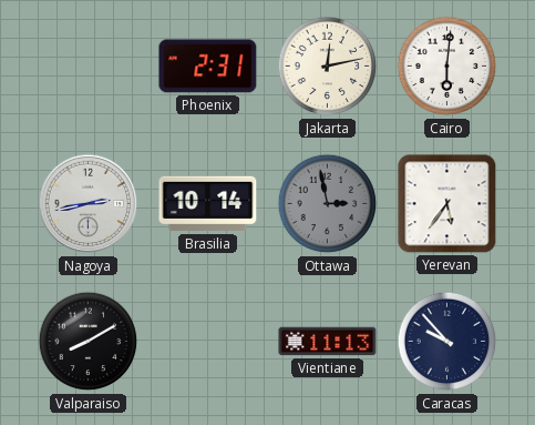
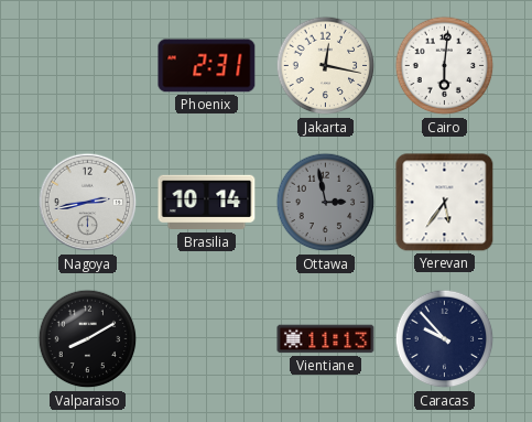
Jakarta: 12:13 -> 12:17
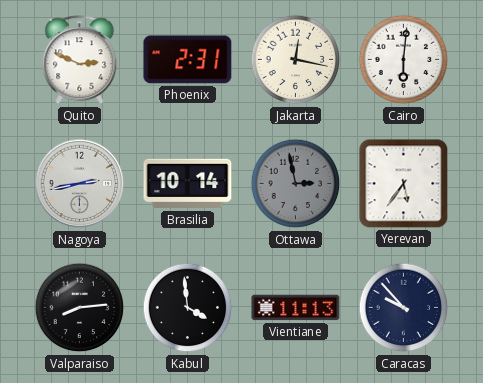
Quito: none -> 2:49
Valparaiso: 8:10 -> 8:14
Kabul: none -> 3:59
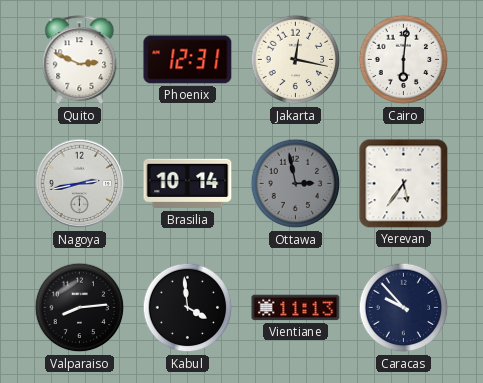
Phoenix: 2:31 -> 12:31
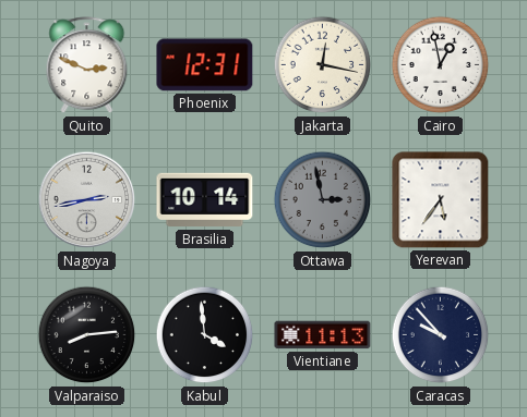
Cairo: 6:01 -> 12:58
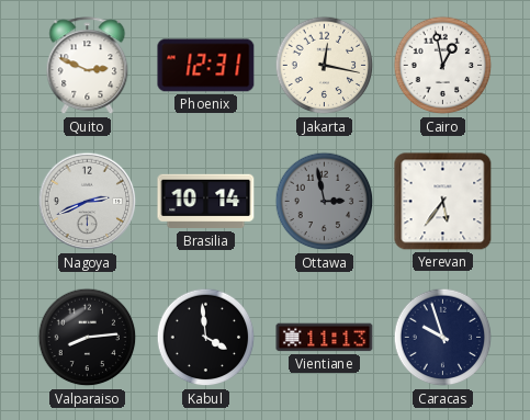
Nagoya: 2:43 -> 2:41
Caracas: 9:53 -> 9:57
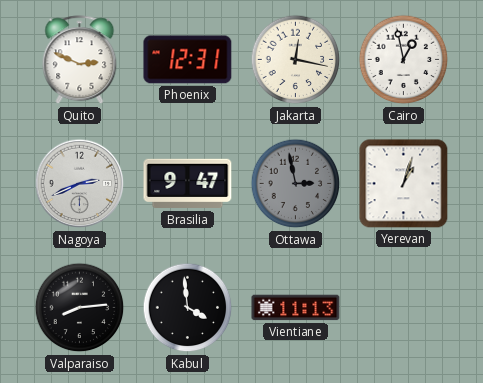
Brasilia: 10:14 -> 9:47
Yerevan: 5:36 -> 1:03
Caracas: 9:57 -> none
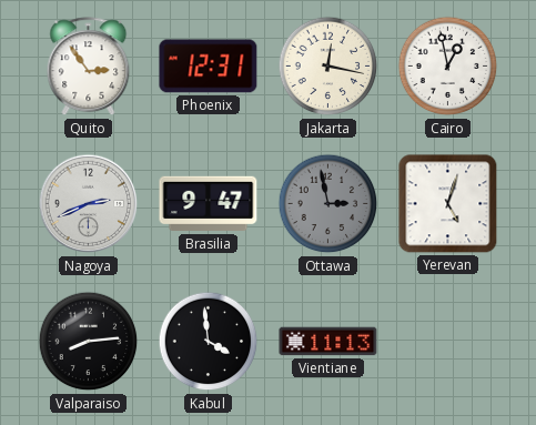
Quito: 2:49 -> 2:54
Yerevan: 1:03 -> 5:03
